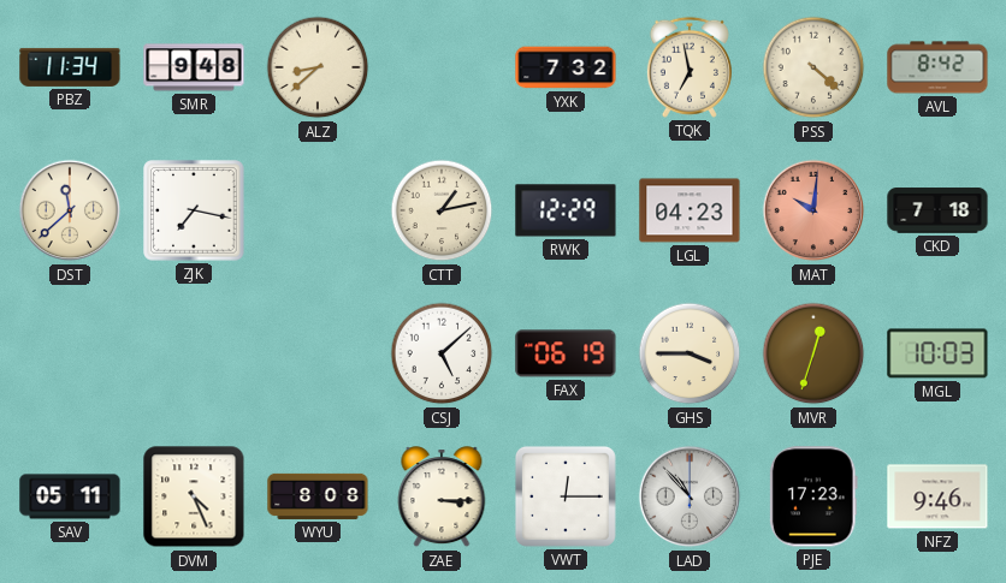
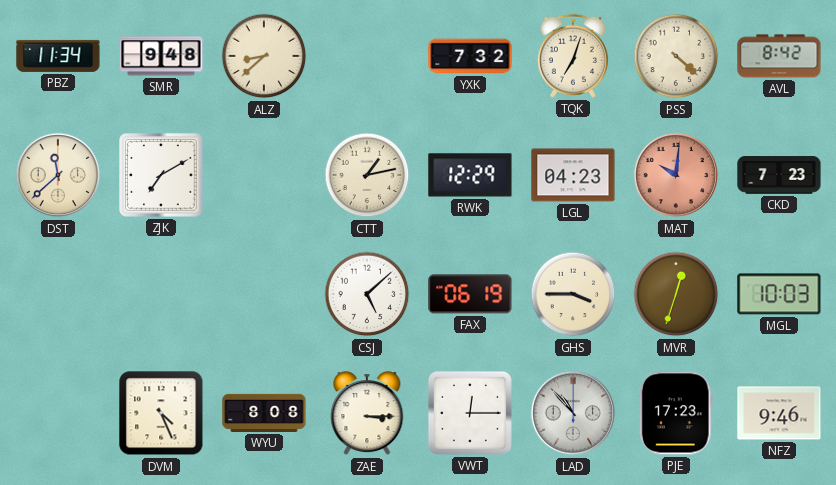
TQK: 6:58 -> 7:03
ZJK: 7:17 -> 7:10
CKD: 7:18 -> 7:23
SAV: 05:11 -> none
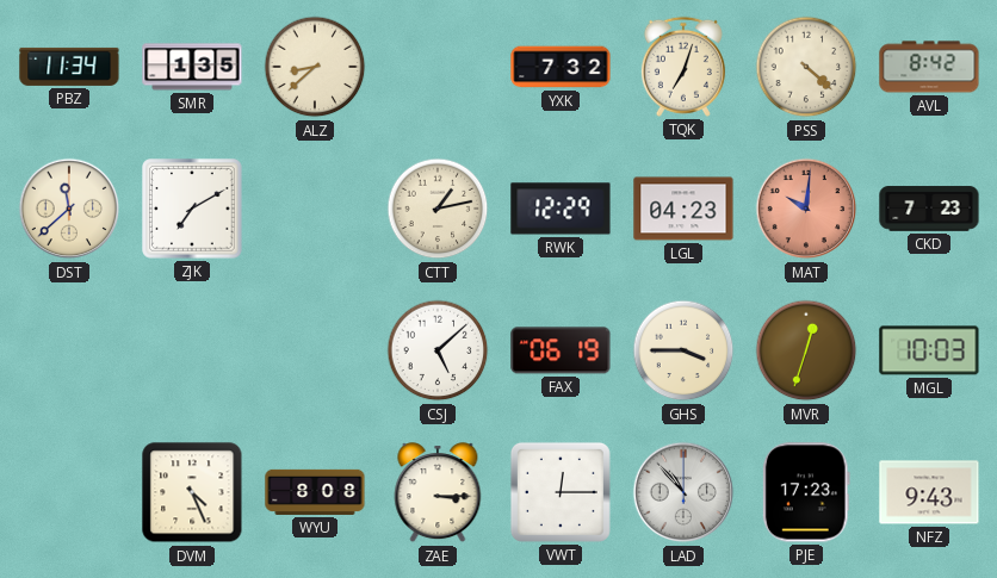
SMR: 9:48 -> 1:35
NFZ: 9:46 -> 9:43
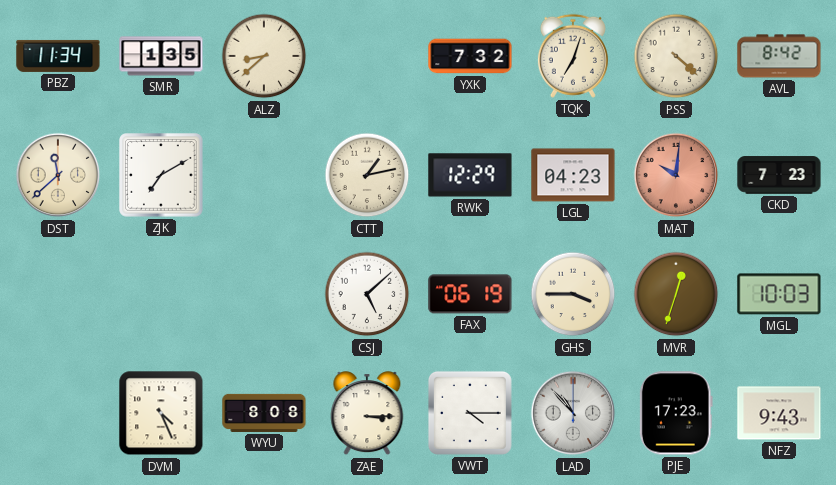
VWT: 12:15 -> 4:15
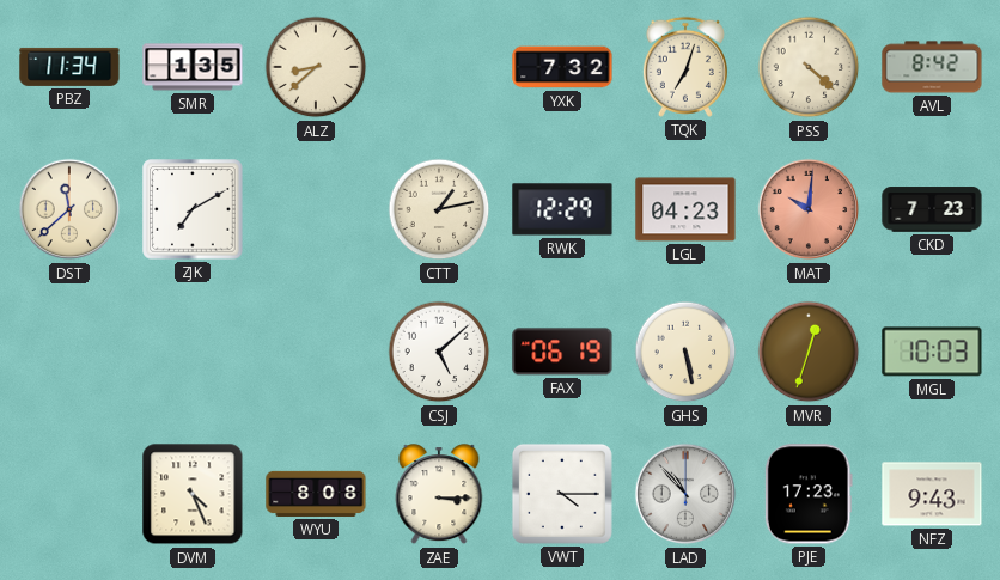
GHS: 3:45 -> 5:28
